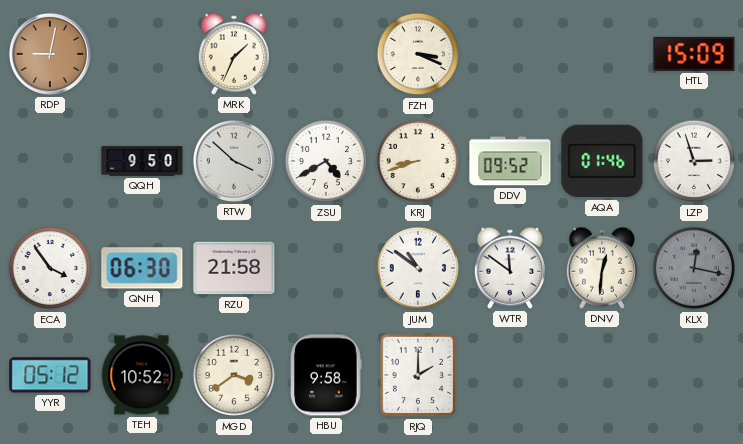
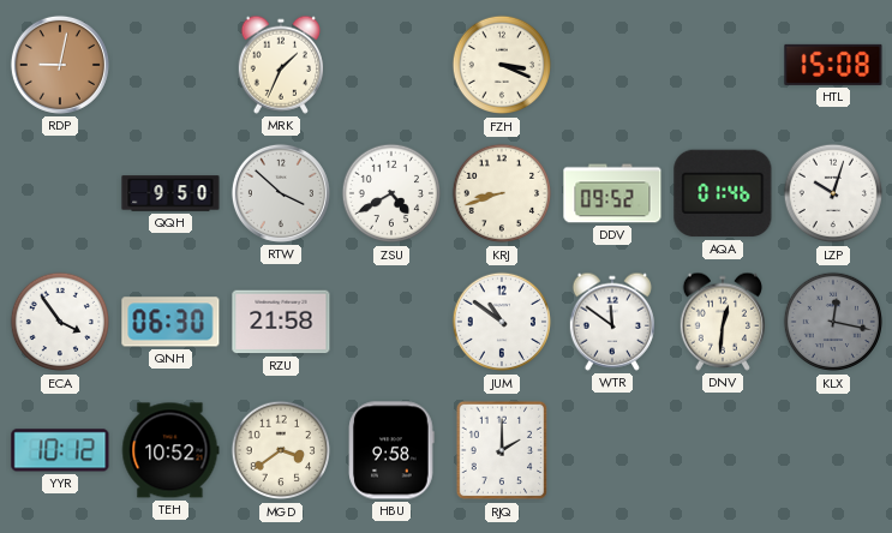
HTL: 15:09 -> 15:08
LZP: 2:57 -> 10:03
YYR: 05:12 -> 10:12
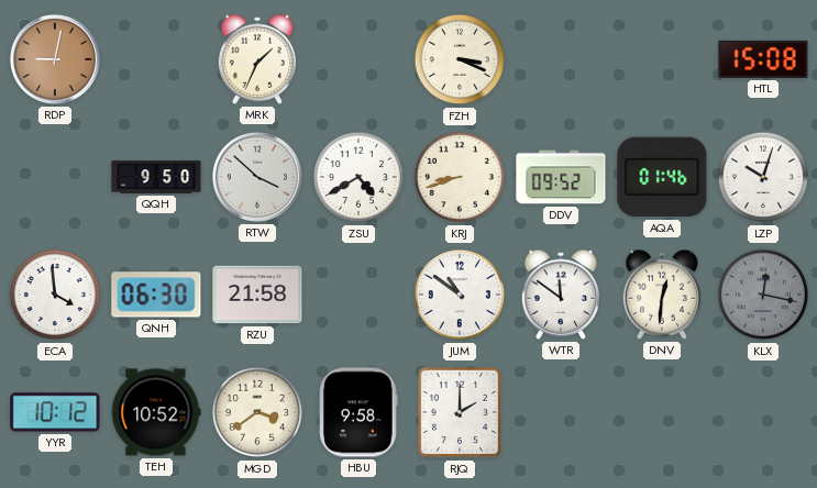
ECA: 3:54 -> 3:59
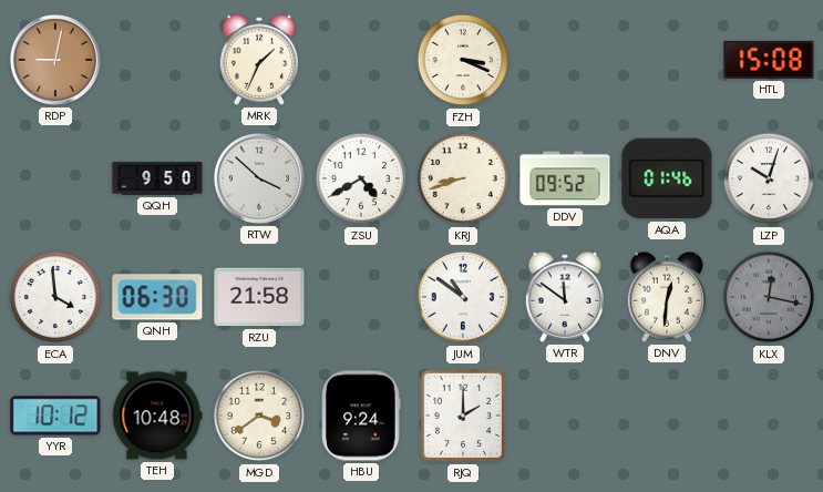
TEH: 10:52 -> 10:48
HBU: 9:58 -> 9:24
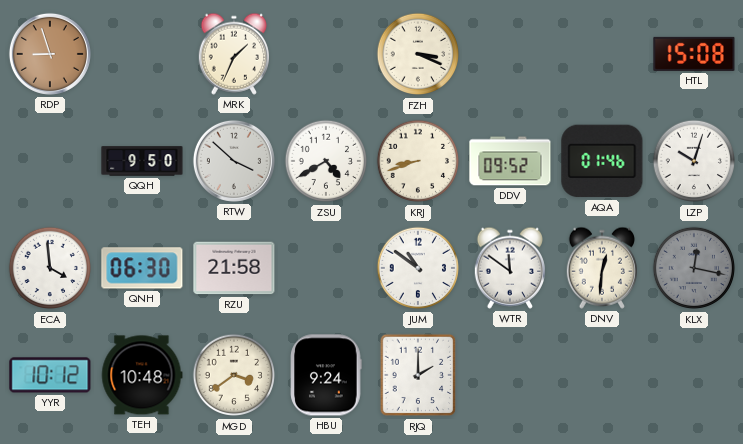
RDP: 9:02 -> 8:57
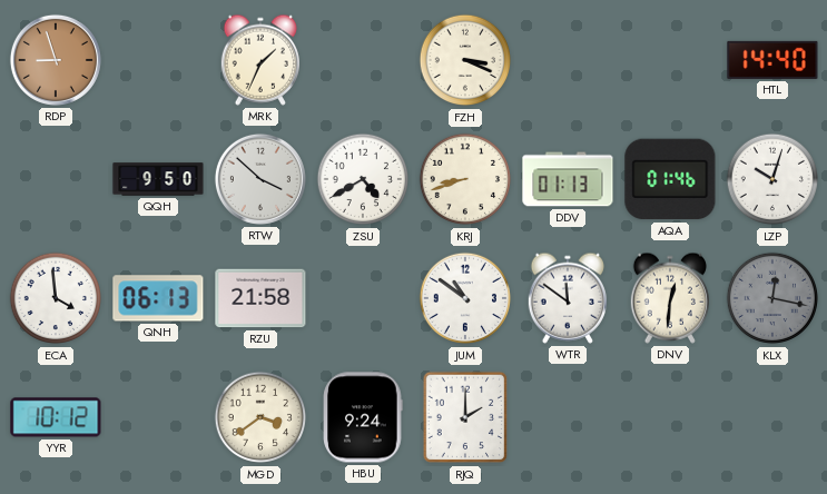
HTL: 15:08 -> 14:40
DDV: 09:52 -> 01:13
QNH: 06:30 -> 06:13
TEH: 10:48 -> none
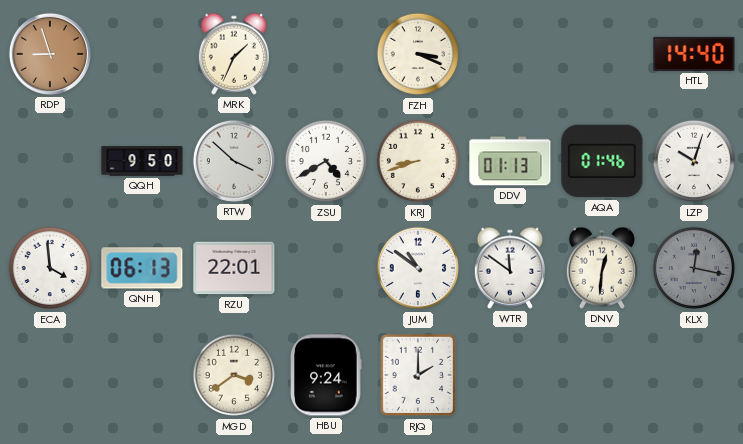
RZU: 21:58 -> 22:01
YYR: 10:12 -> none
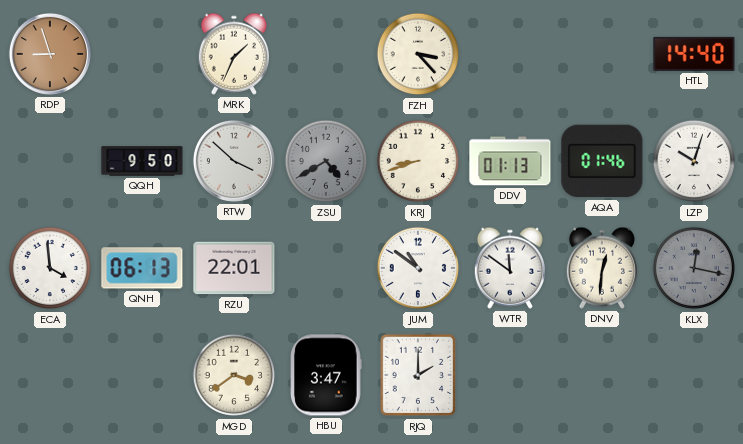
FZH: 3:19 -> 3:23
ZSU dial: white -> grey
HBU: 9:24 -> 3:47
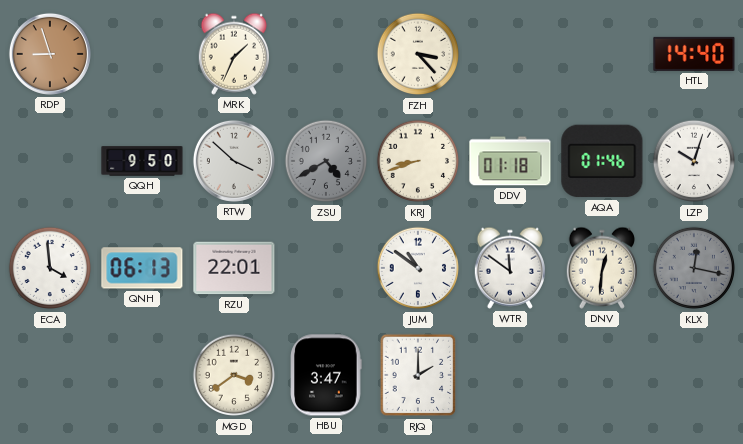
DDV: 01:13 -> 01:18
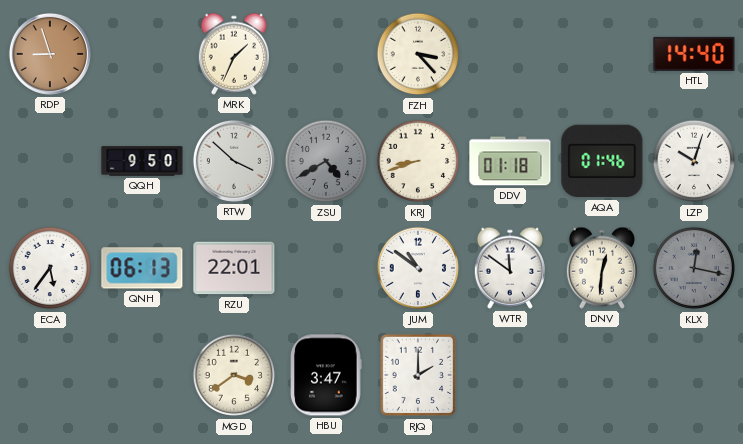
ECA: 3:59 -> 5:36
